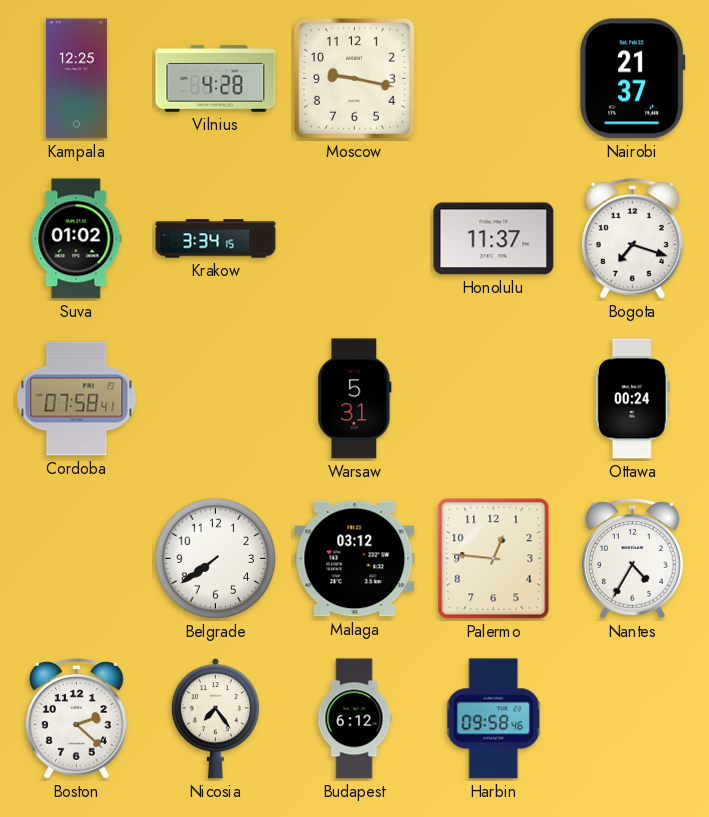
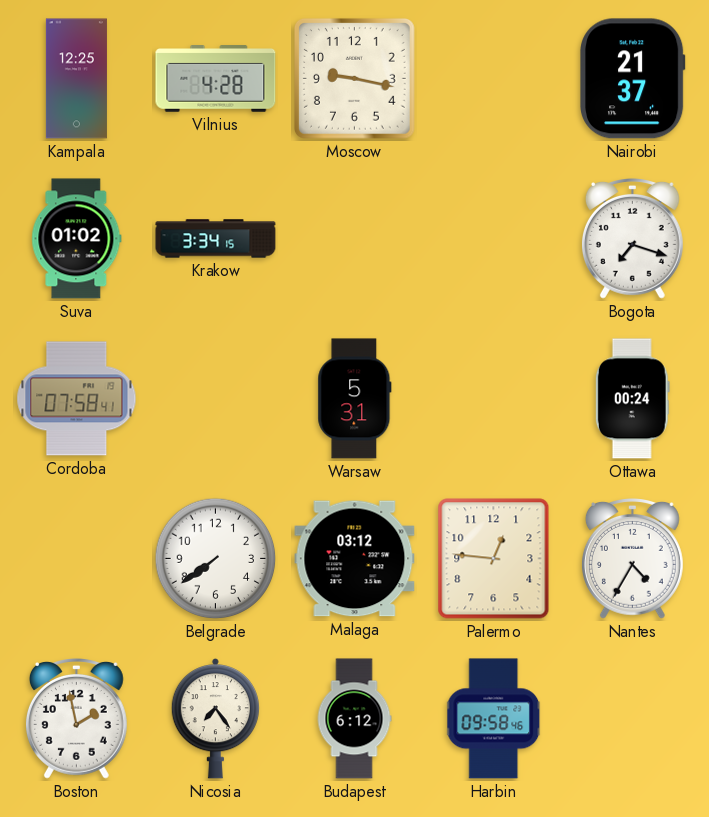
Honolulu: 11:37 -> none
Boston: 2:22 -> 1:58
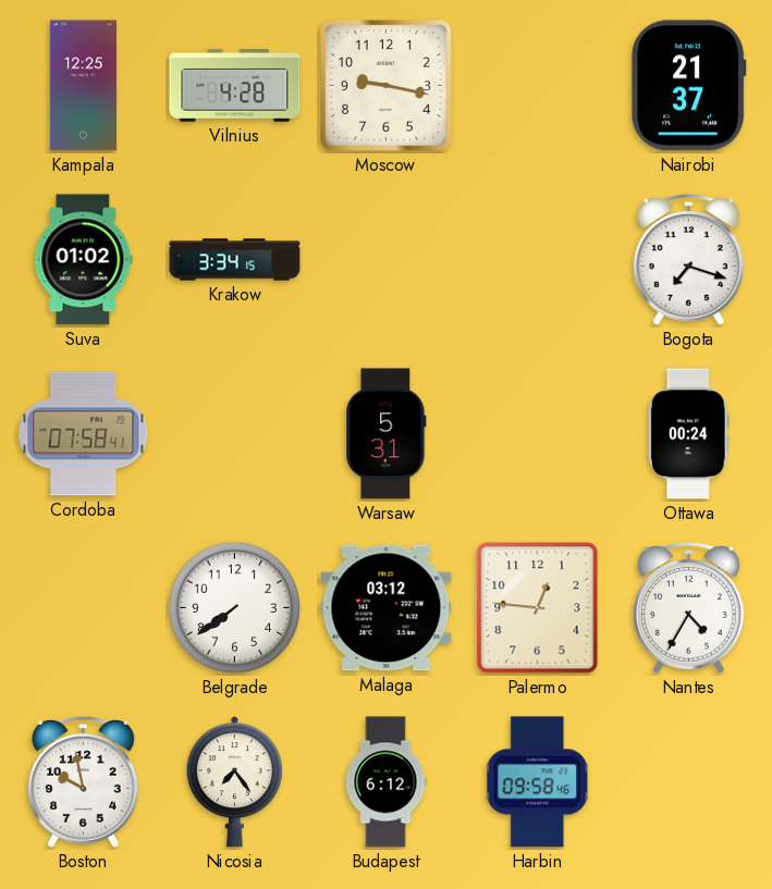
Boston: 1:58 -> 9:58
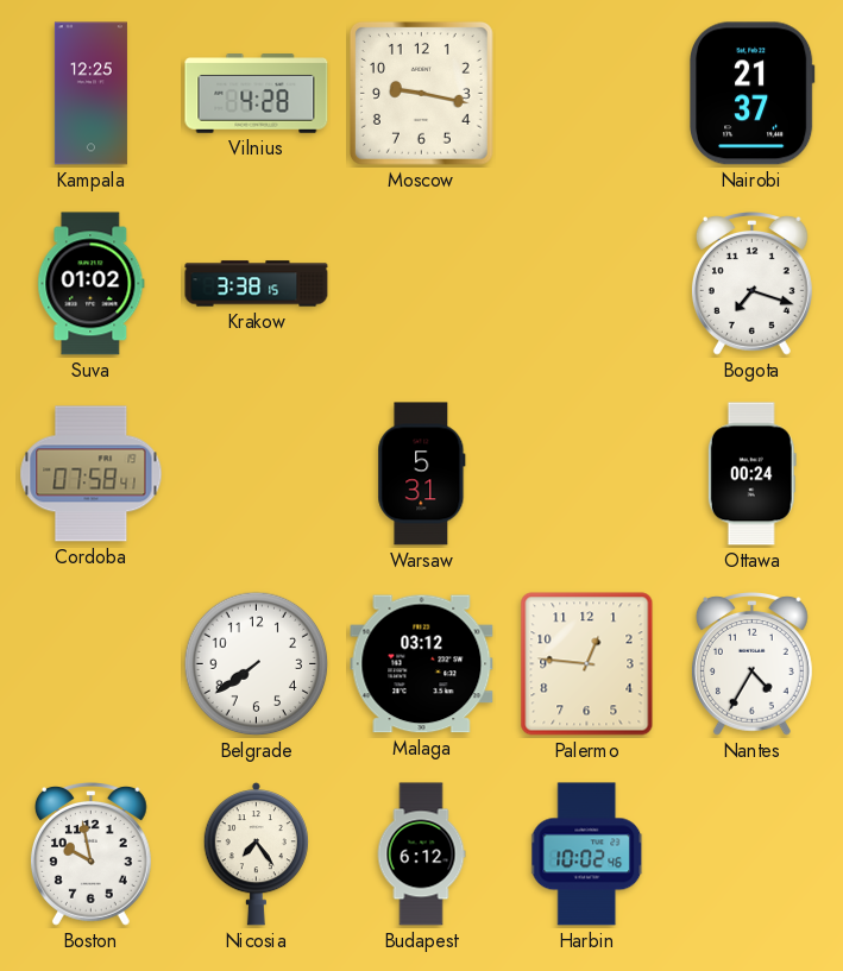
Krakow: 3:34 -> 3:38
Harbin: 09:58 -> 10:02
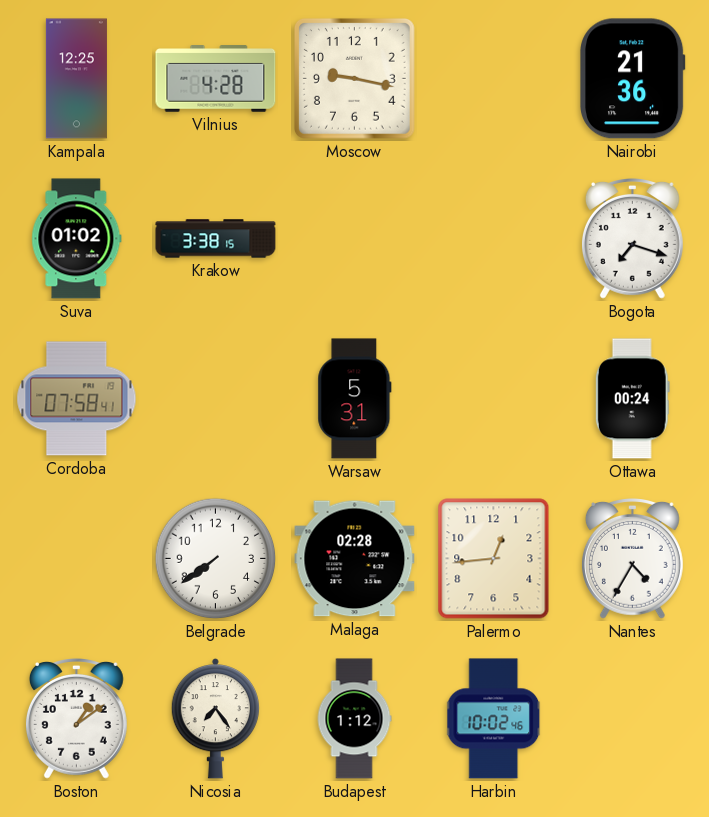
Nairobi: 21:37 -> 21:36
Malaga: 03:12 -> 02:28
Palermo: 12:46 -> 12:44
Boston: 9:58 -> 1:09
Budapest: 6:12 -> 1:12
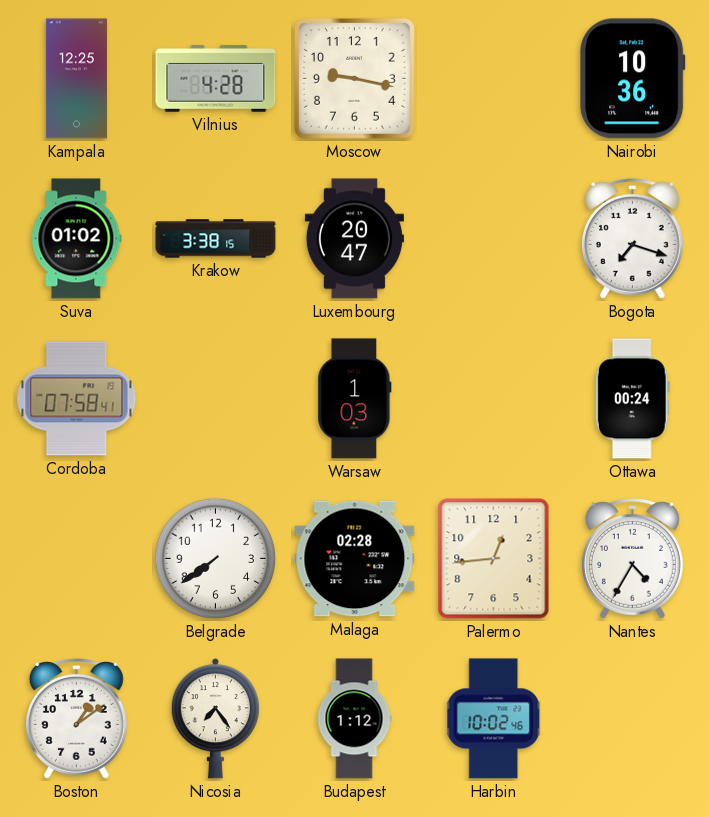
Nairobi: 21:36 -> 10:36
Luxembourg: none -> 20:47
Warsaw: 5:31 -> 1:03
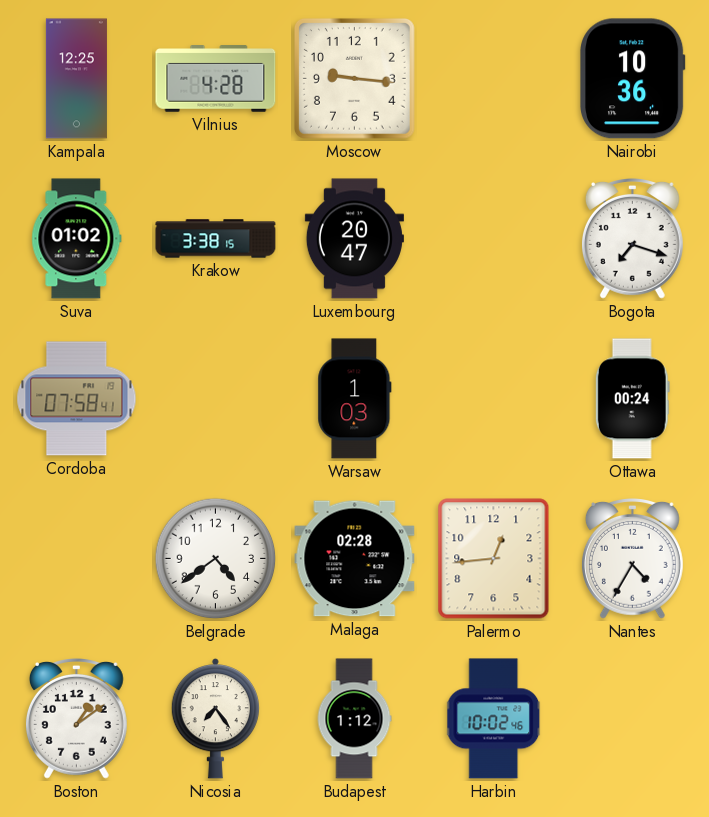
Moscow: 9:17 -> 9:16
Belgrade: 7:39 -> 4:39
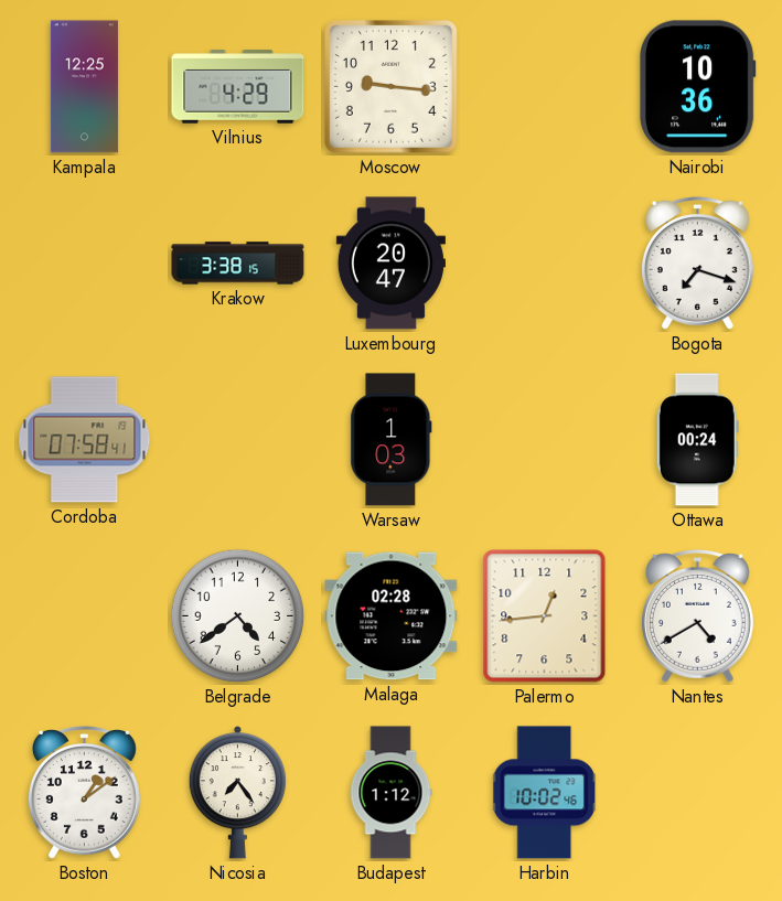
Vilnius: 4:28 -> 4:29
Suva: 01:02 -> none
Nantes: 4:35 -> 4:40
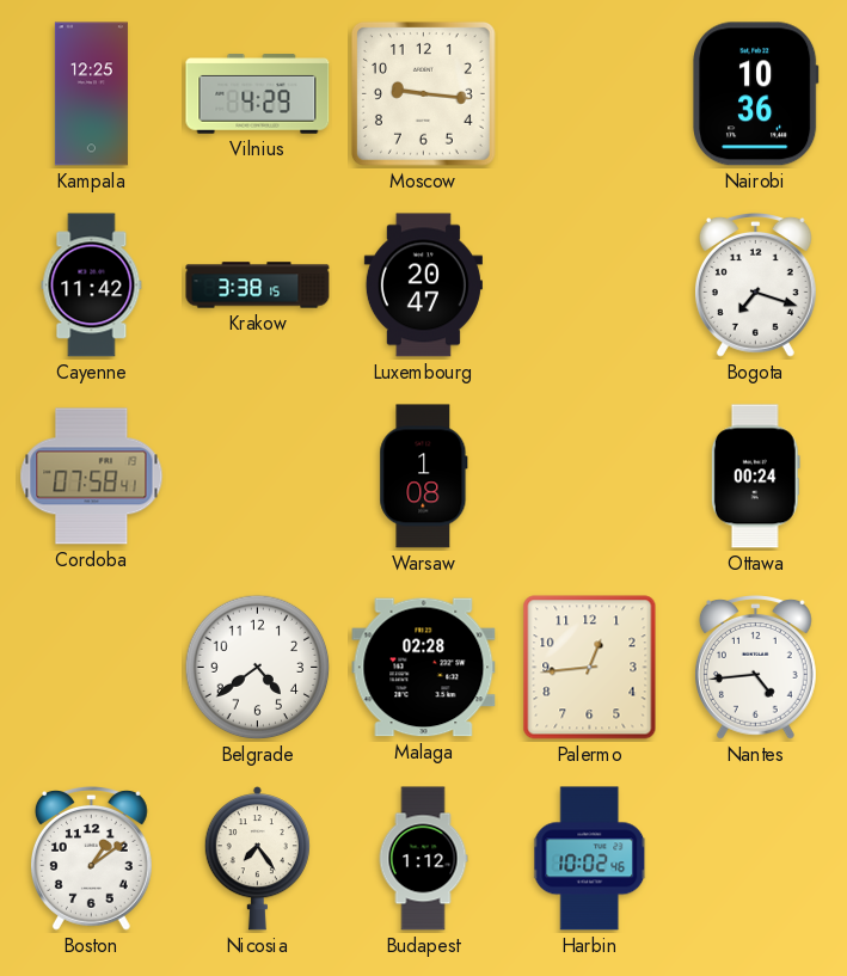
Cayenne: none -> 11:42
Warsaw: 1:03 -> 1:08
Nantes: 4:40 -> 4:44
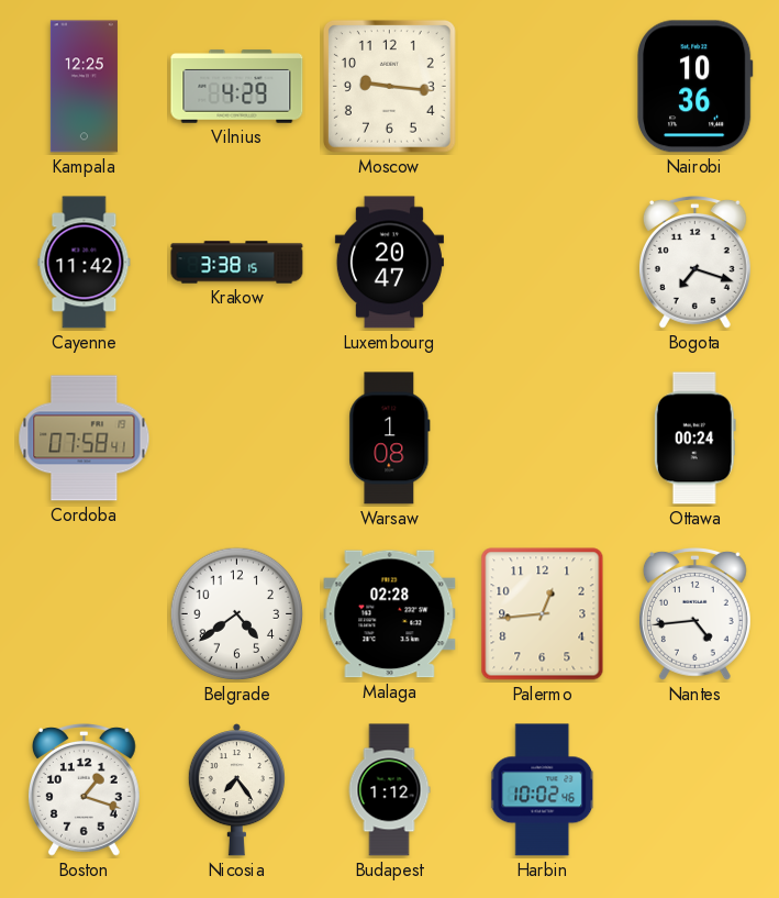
Boston: 1:09 -> 1:18
